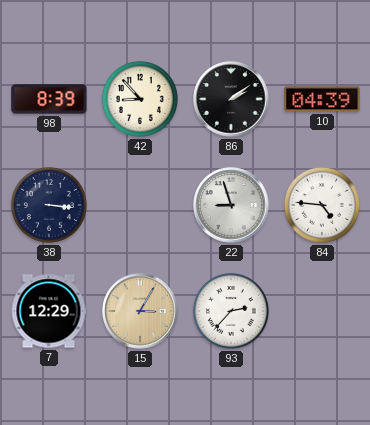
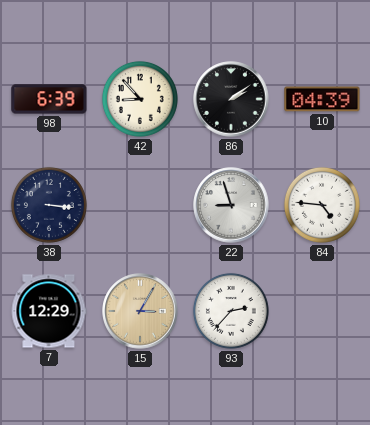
98: 8:39 -> 6:39
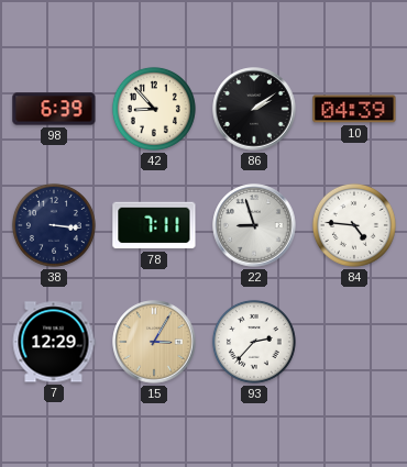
78: none -> 7:11
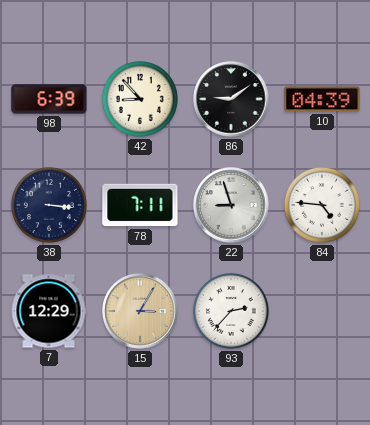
86: 2:09 -> 9:09
